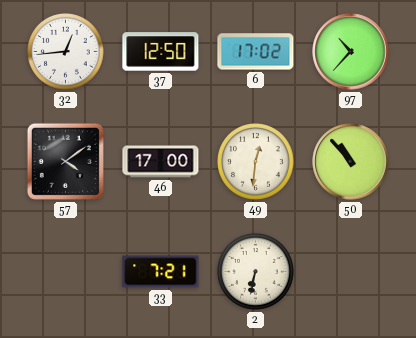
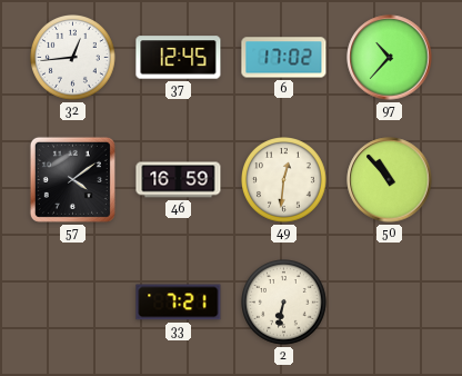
37: 12:50 -> 12:45
46: 17:00 -> 16:59
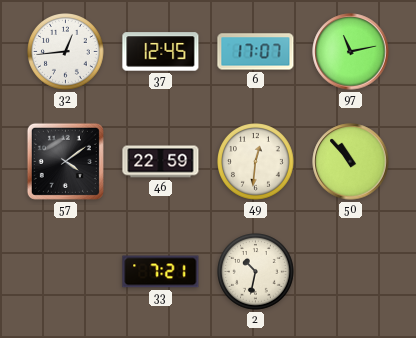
6: 17:02 -> 17:07
97: 10:37 -> 11:13
46: 16:59 -> 22:59
2: 6:32 -> 10:32
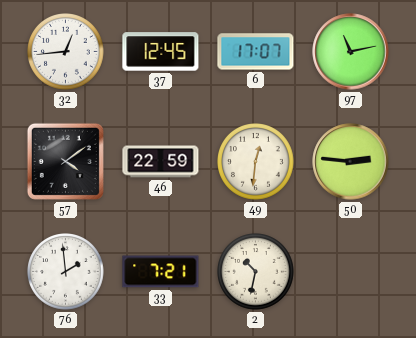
50: 10:53 -> 2:46
76: none -> 1:59
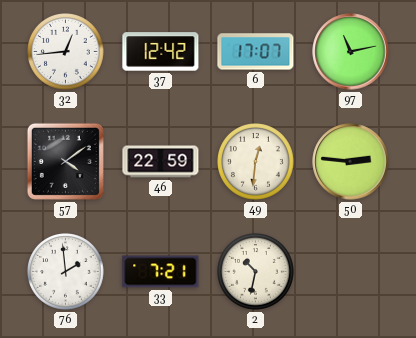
37: 12:45 -> 12:42
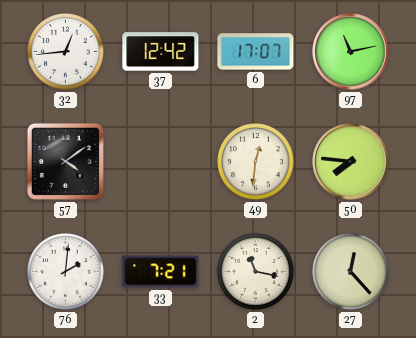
46: 22:59 -> none
50: 2:46 -> 7:46
76: 1:59 -> 2:01
2: 10:32 -> 11:17
27: none -> 12:23
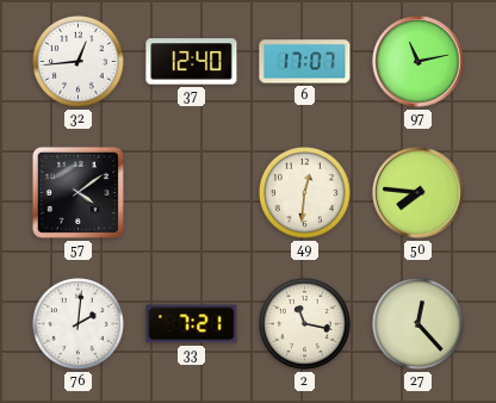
37: 12:42 -> 12:40
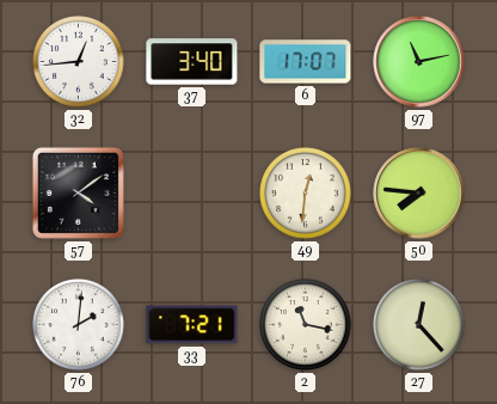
37: 12:40 -> 3:40
